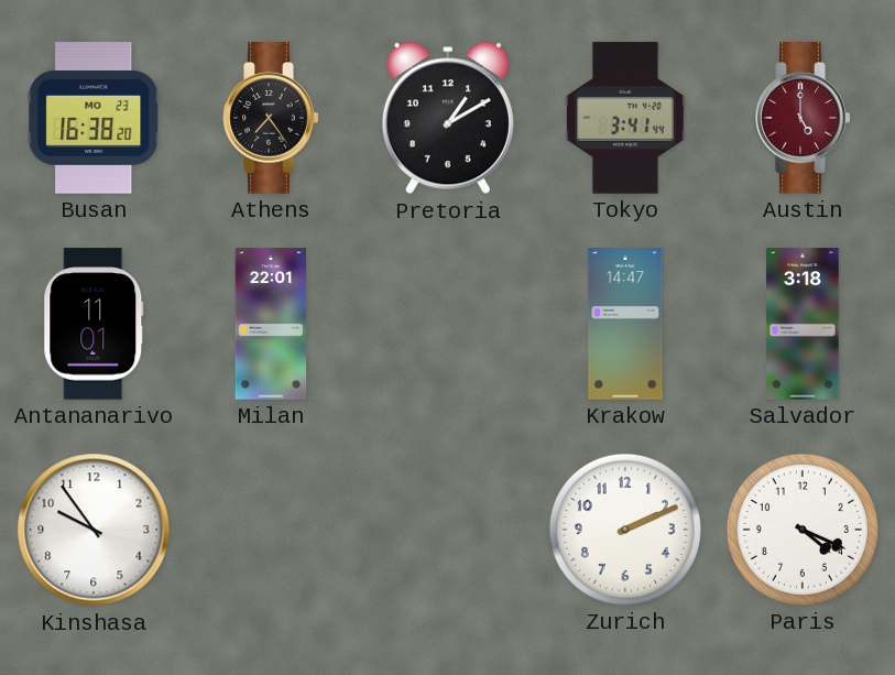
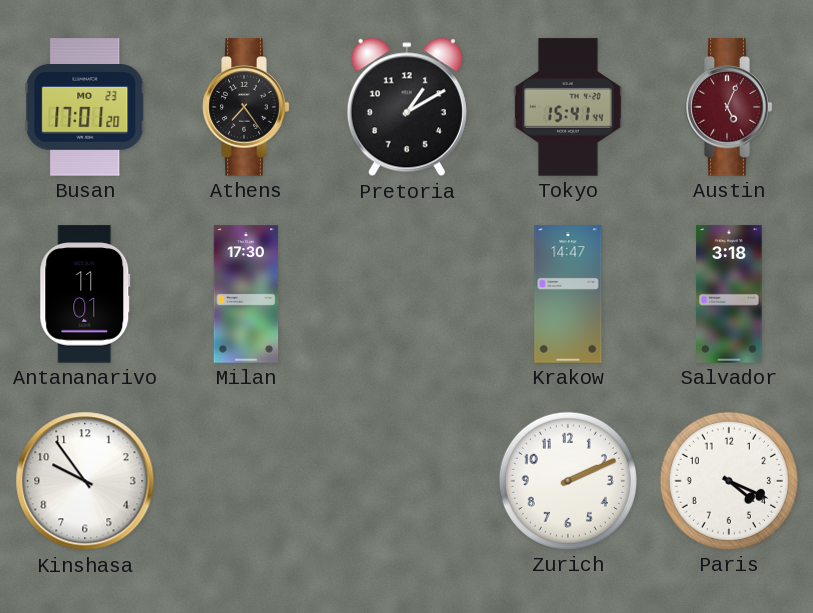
Busan: 16:38 -> 17:01
Tokyo: 3:41 -> 15:41
Austin: 5:00 -> 5:04
Milan: 22:01 -> 17:30
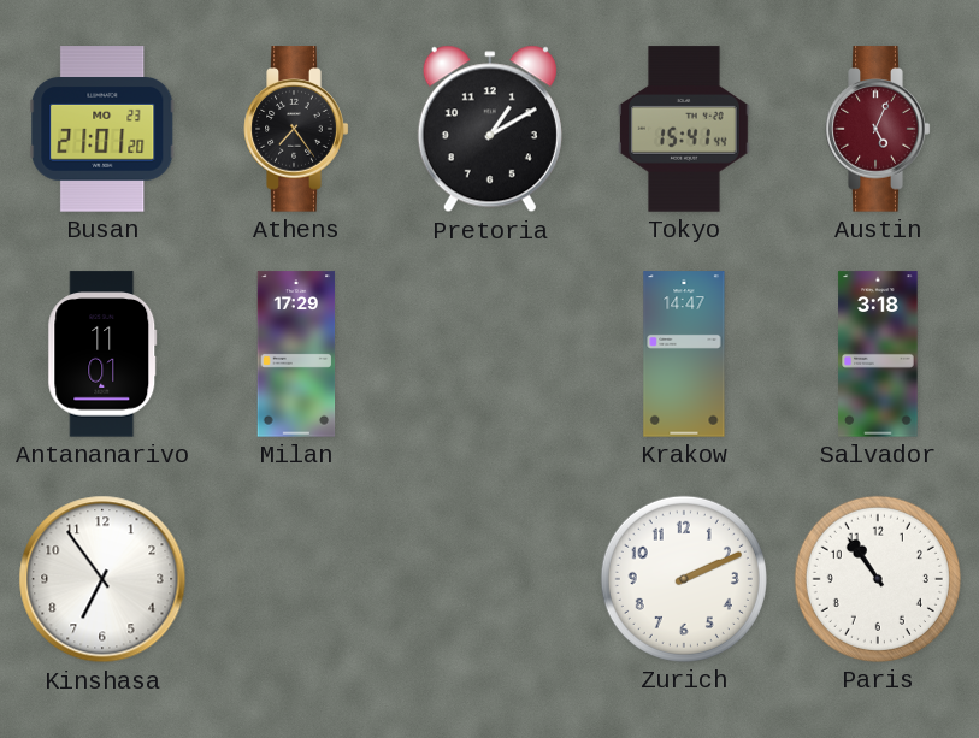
Busan: 17:01 -> 21:01
Milan: 17:30 -> 17:29
Kinshasa: 9:54 -> 6:54
Paris: 4:19 -> 10:54
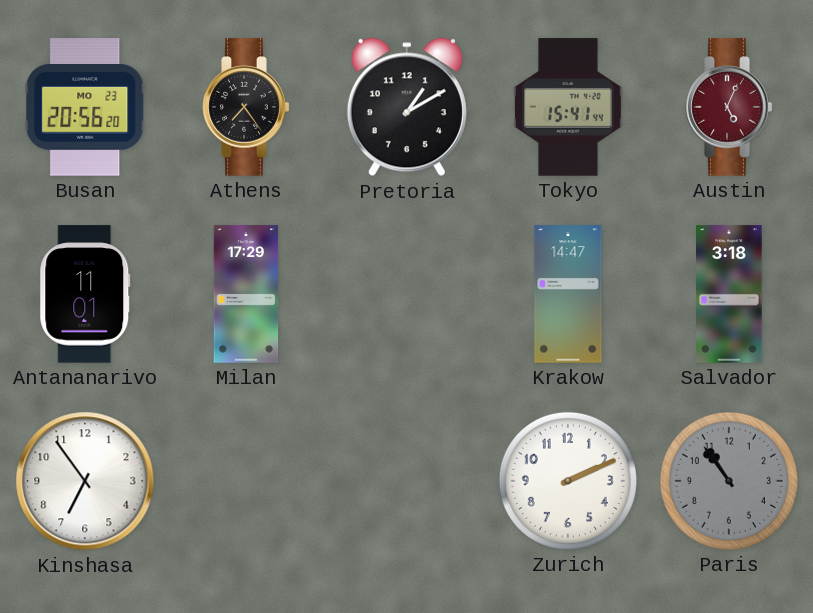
Busan: 21:01 -> 20:56
Paris dial: white -> grey
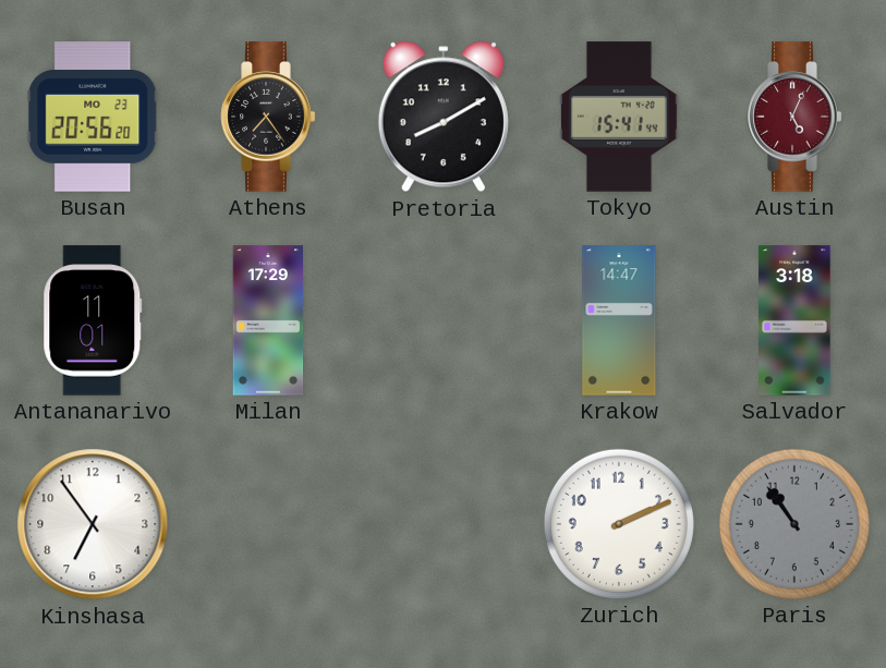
Pretoria: 1:10 -> 8:10
